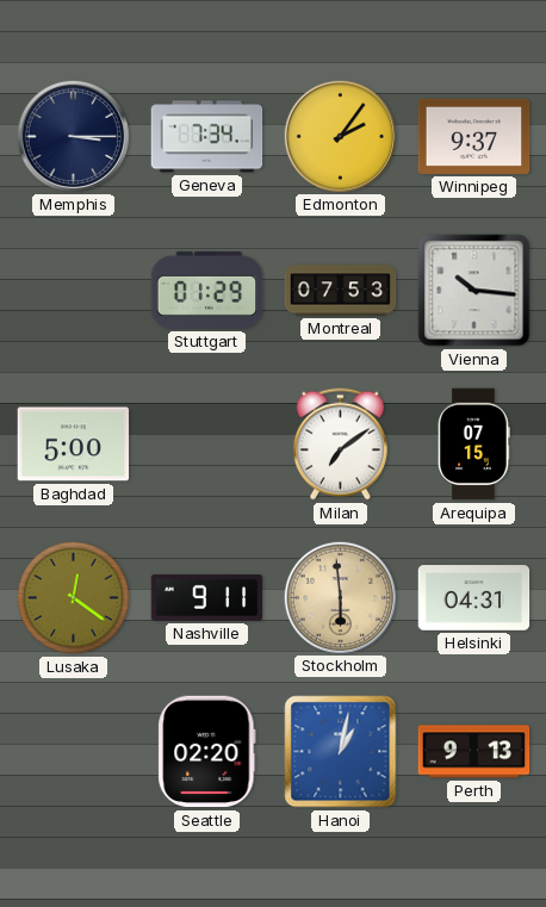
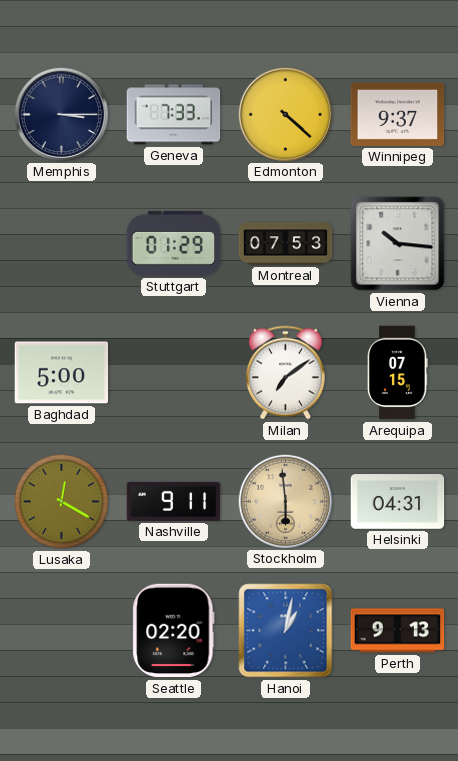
Geneva: 7:34 -> 7:33
Edmonton: 2:06 -> 4:22
Lusaka: 12:21 -> 12:20
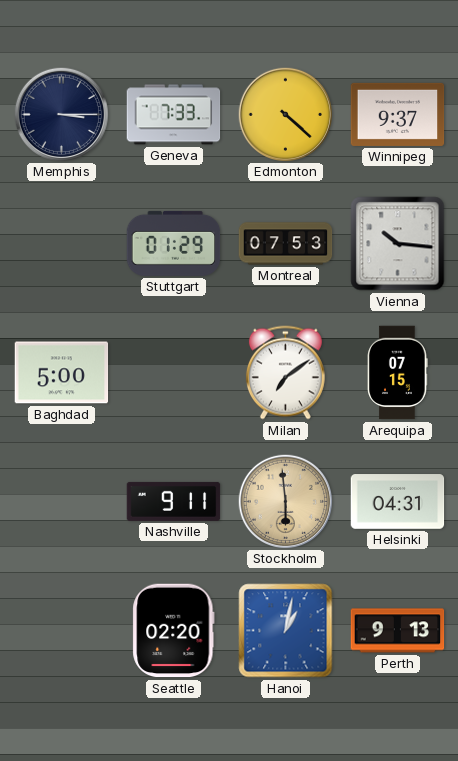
Lusaka: 12:20 -> none
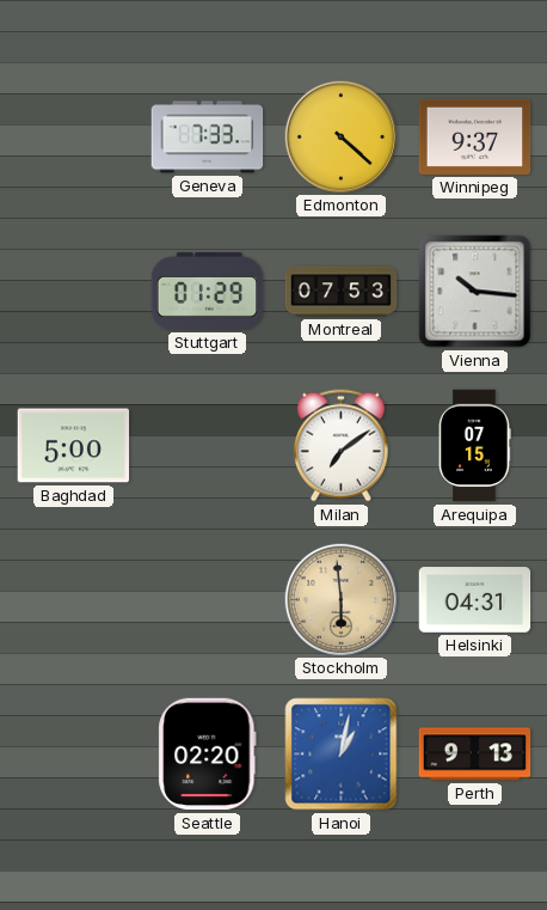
Memphis: 3:15 -> none
Nashville: 9:11 -> none
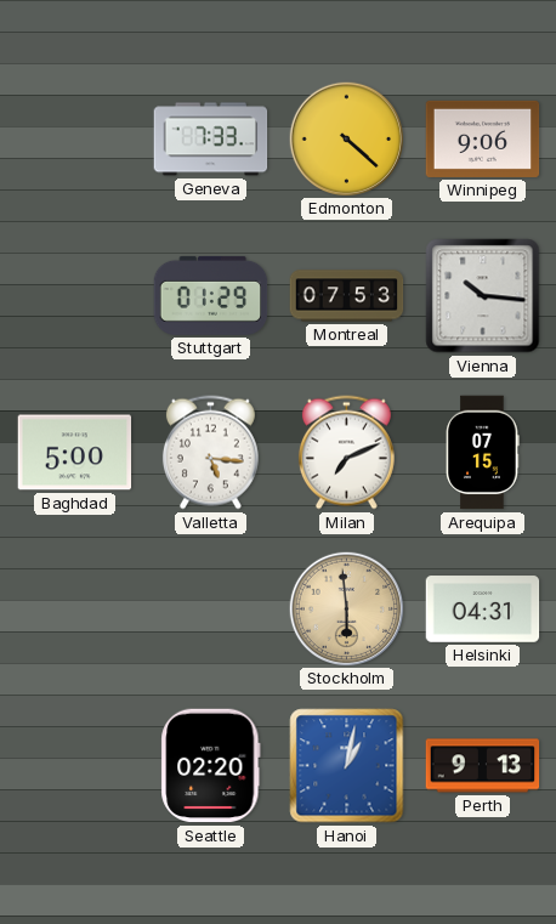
Winnipeg: 9:37 -> 9:06
Valletta: none -> 5:16
Milan: 7:09 -> 7:11
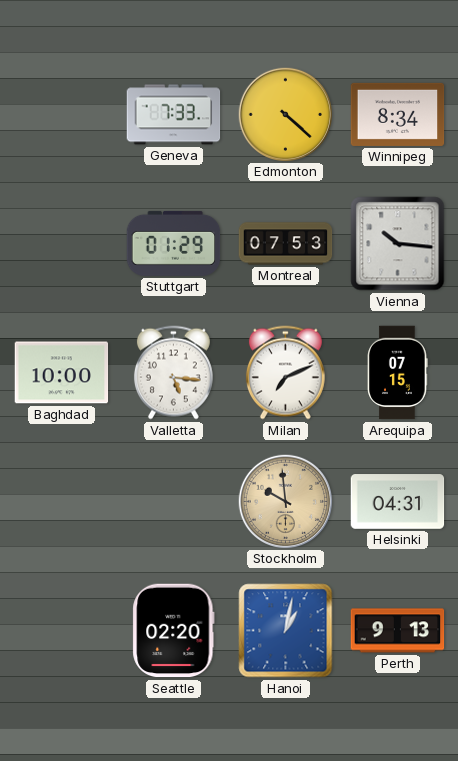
Winnipeg: 9:06 -> 8:34
Baghdad: 5:00 -> 10:00
Stockholm: 5:59 -> 9:59
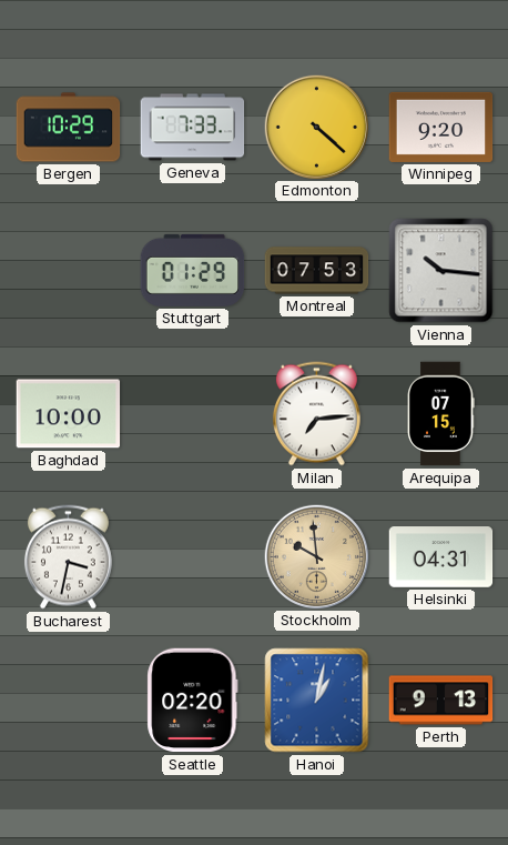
Bergen: none -> 10:29
Winnipeg: 8:34 -> 9:20
Valletta: 5:16 -> none
Milan: 7:11 -> 7:14
Bucharest: none -> 3:32
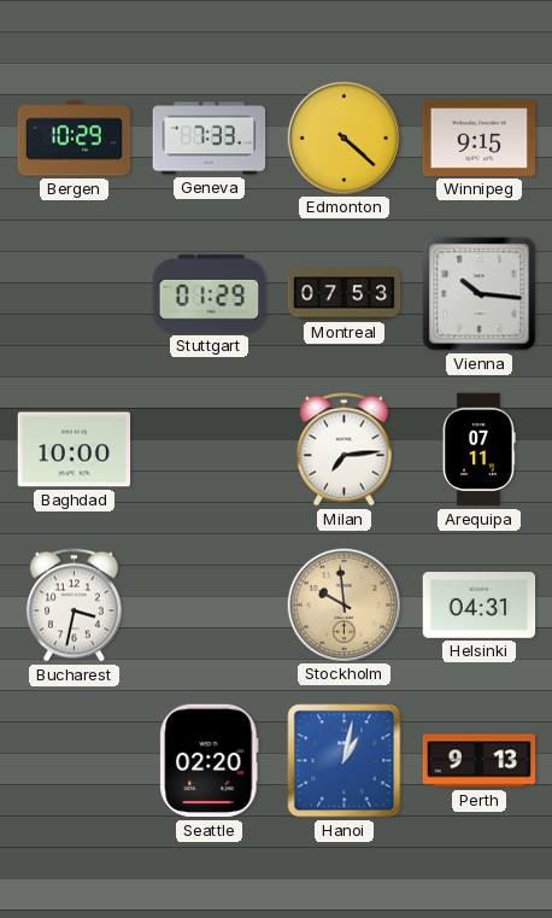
Winnipeg: 9:20 -> 9:15
Arequipa: 07:15 -> 07:11
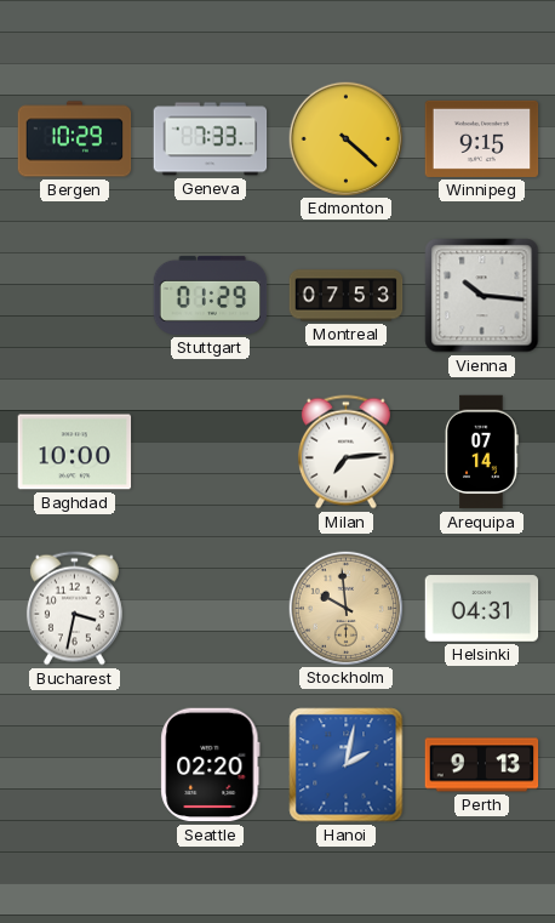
Arequipa: 07:11 -> 07:14
Hanoi: 1:02 -> 2:02
